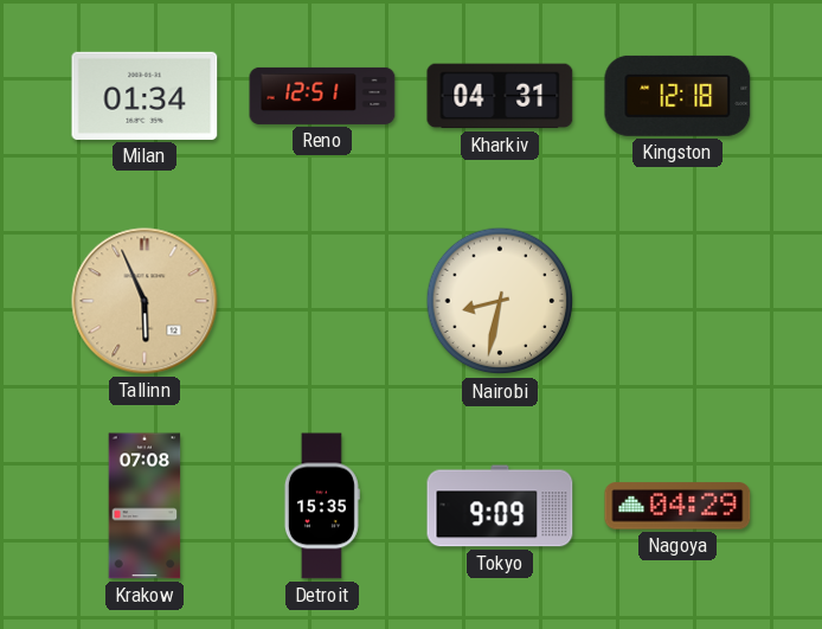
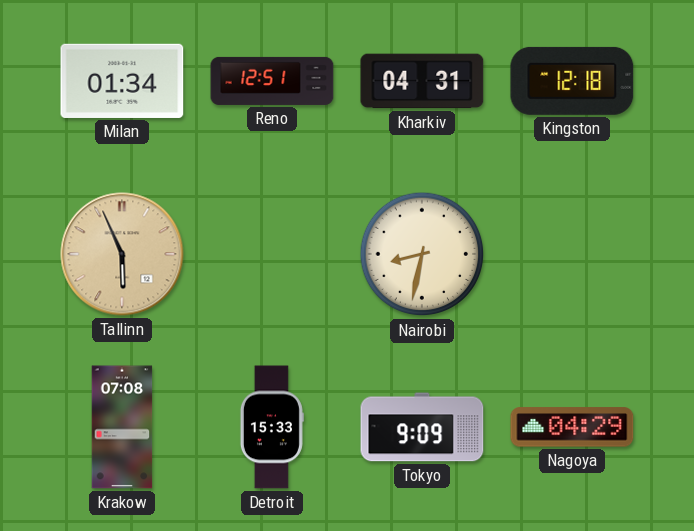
Detroit: 15:35 -> 15:33
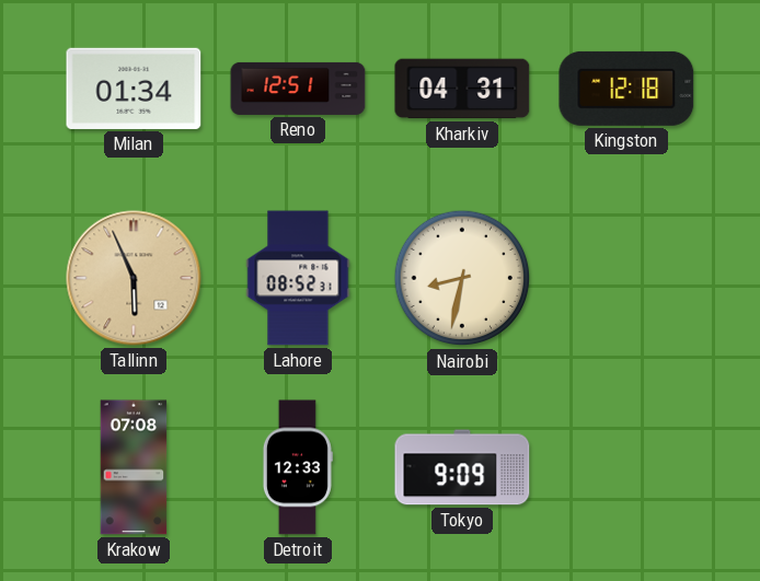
Lahore: none -> 08:52
Detroit: 15:33 -> 12:33
Nagoya: 04:29 -> none
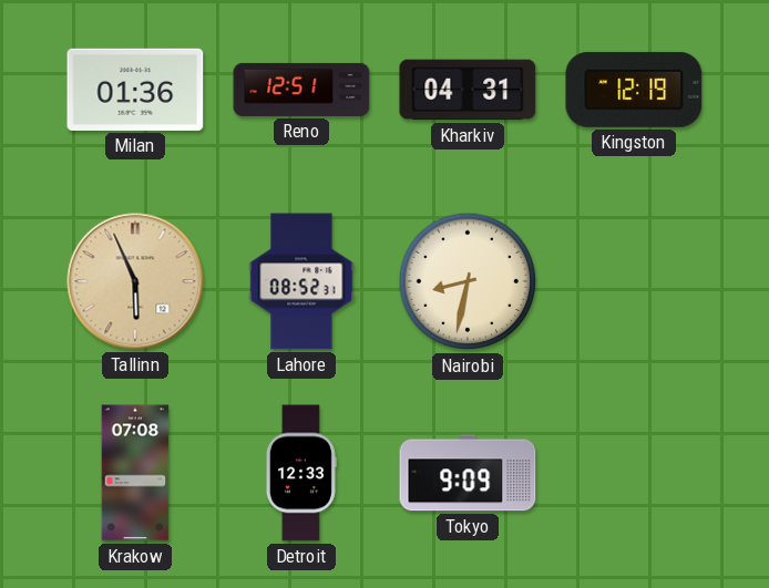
Milan: 01:34 -> 01:36
Kingston: 12:18 -> 12:19
